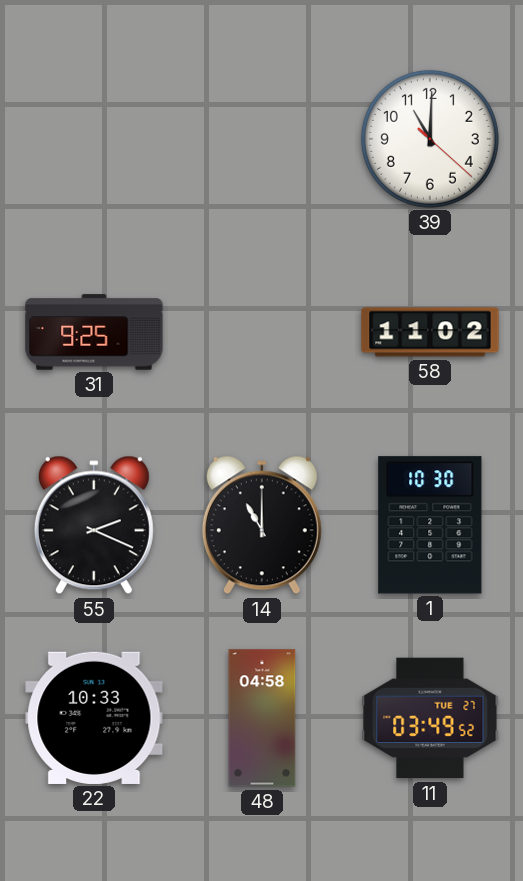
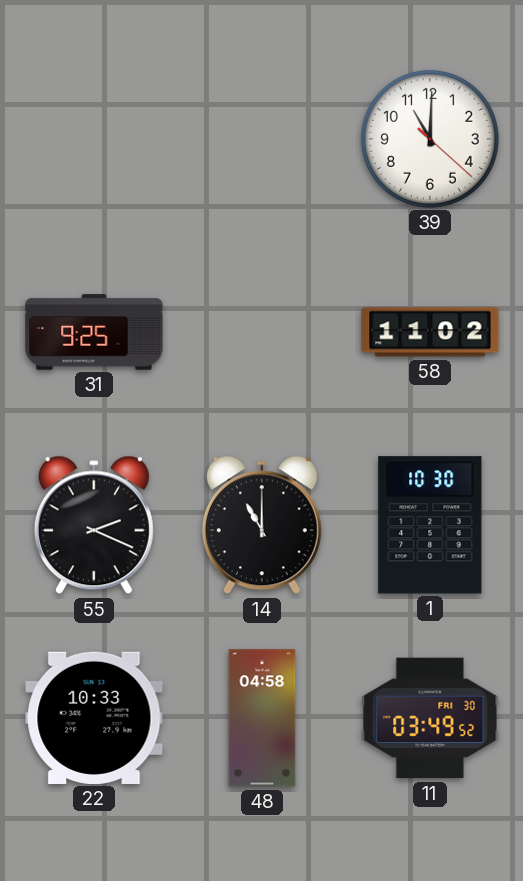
11 date: TUE 27 -> FRI 30
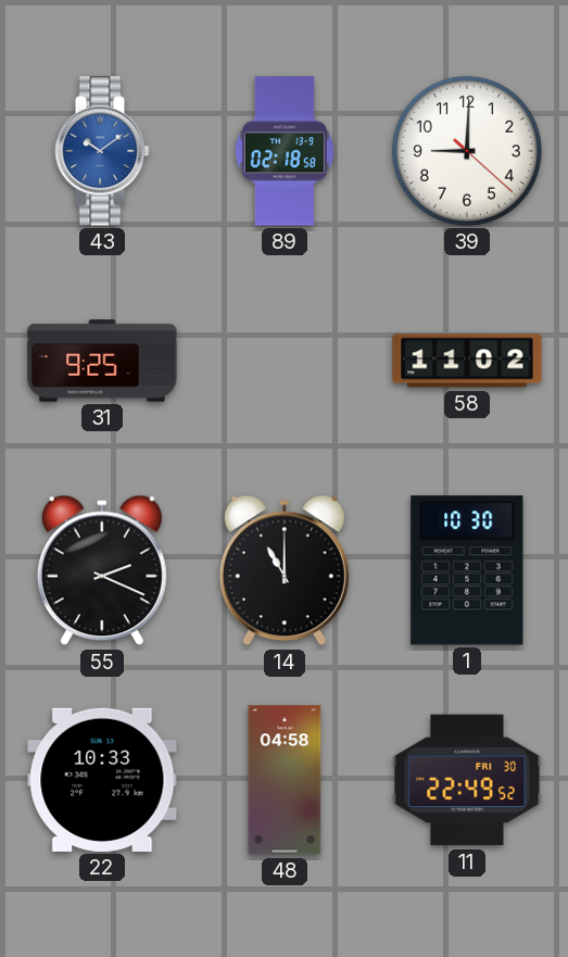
43: none -> 10:09
89: none -> 02:18
39: 11:00 -> 9:00
11: 03:49 -> 22:49
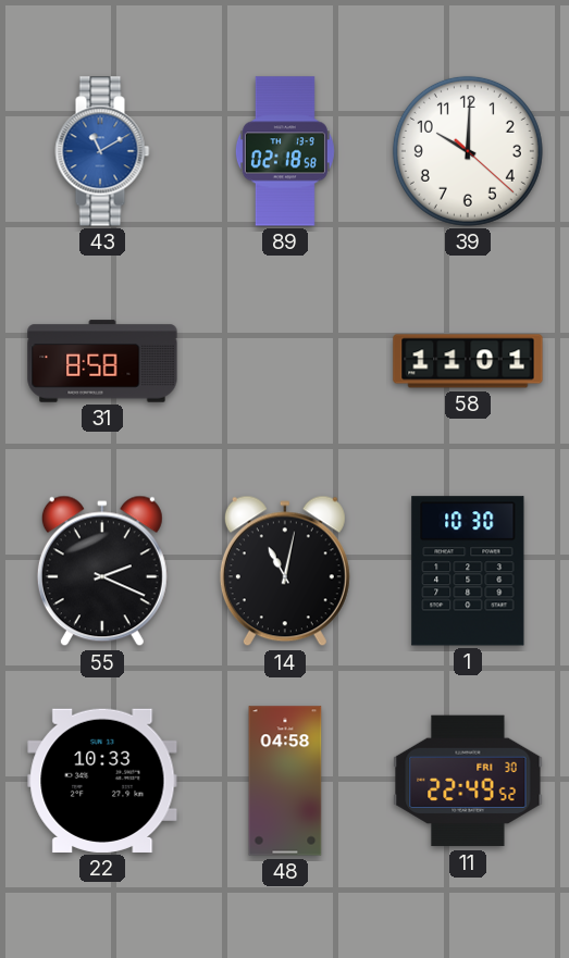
43: 10:09 -> 11:10
39: 9:00 -> 10:00
31: 9:25 -> 8:58
58: 11:02 -> 11:01
14: 11:00 -> 11:02
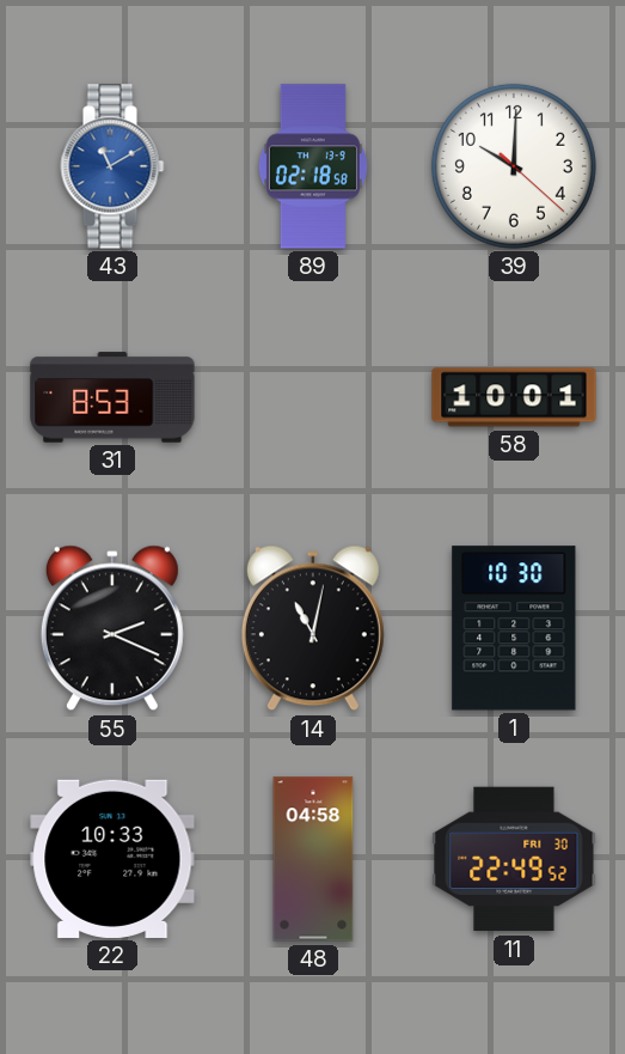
31: 8:58 -> 8:53
58: 11:01 -> 10:01
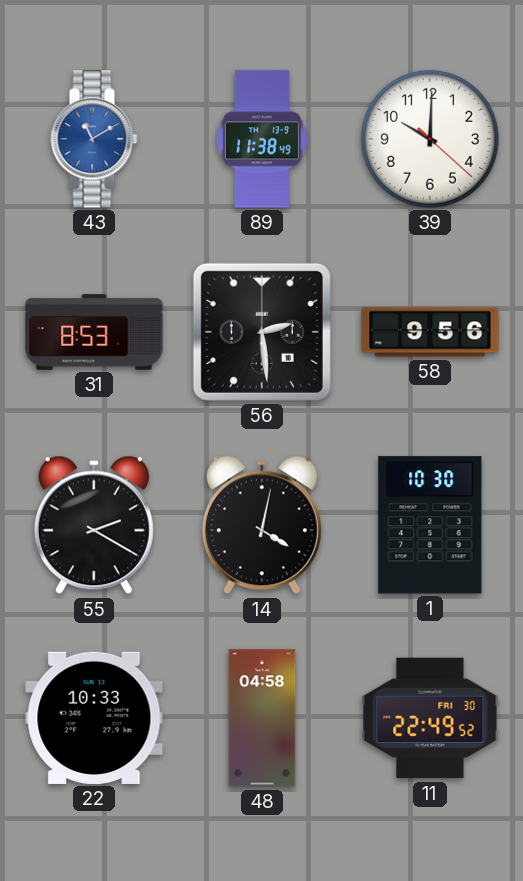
89: 02:18 -> 11:38
56: none -> 2:29
58: 10:01 -> 9:56
55: 2:19 -> 2:20
14: 11:02 -> 4:02
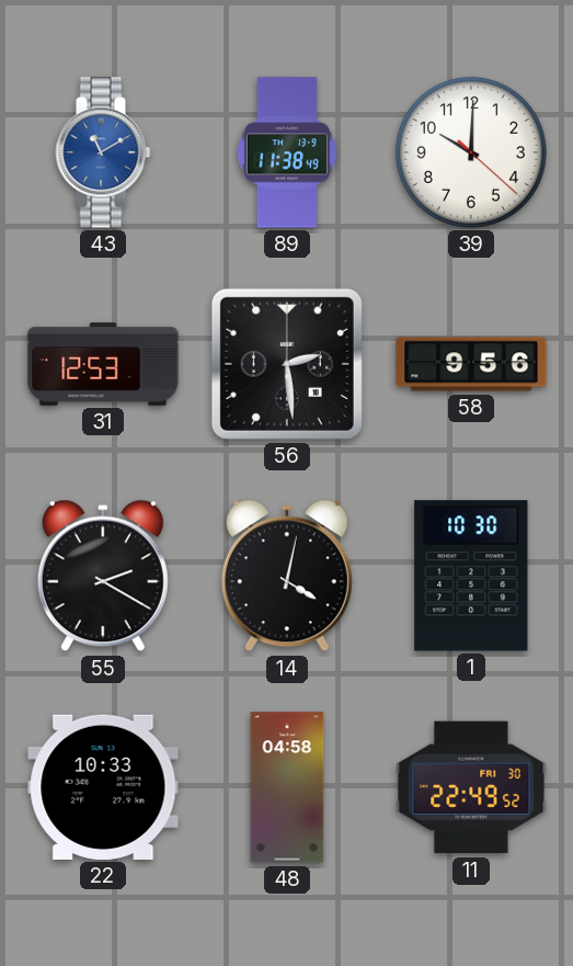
31: 8:53 -> 12:53
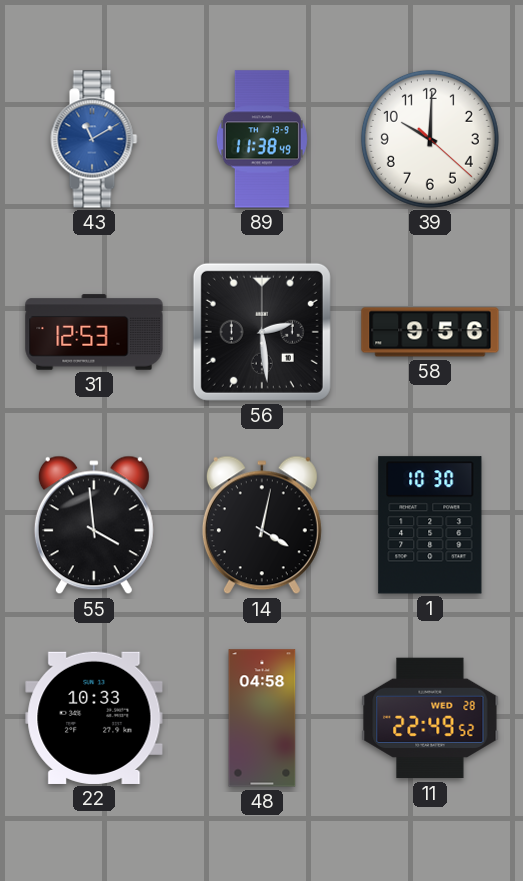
55: 2:20 -> 3:59
11 date: FRI 30 -> WED 28
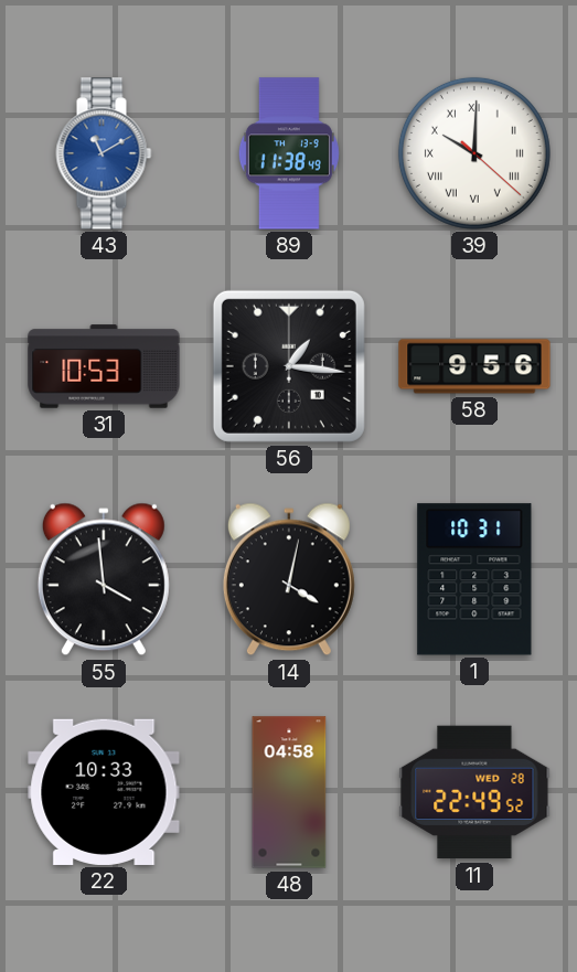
39 numerals: Arabic -> Roman
31: 12:53 -> 10:53
56: 2:29 -> 1:16
1: 10:30 -> 10:31
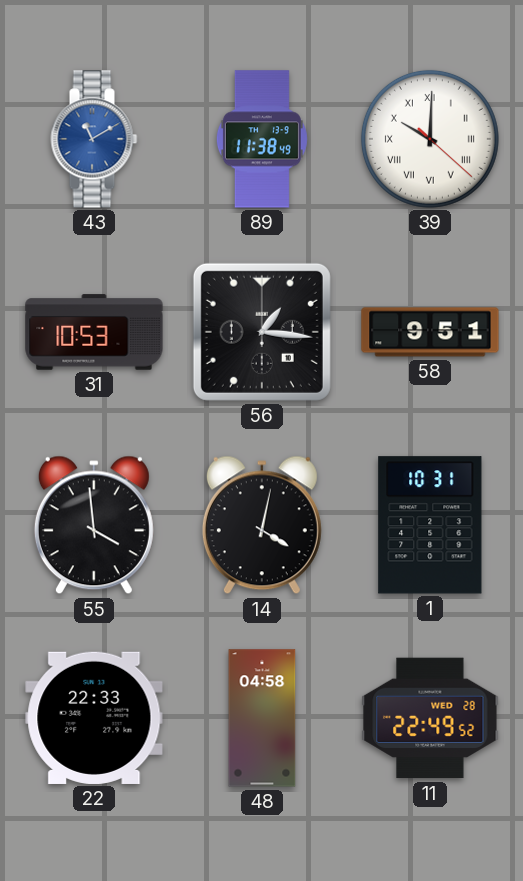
58: 9:56 -> 9:51
22: 10:33 -> 22:33
